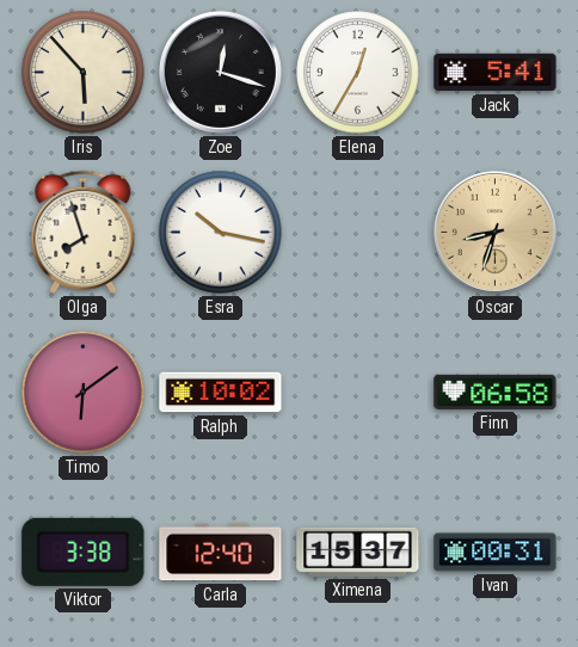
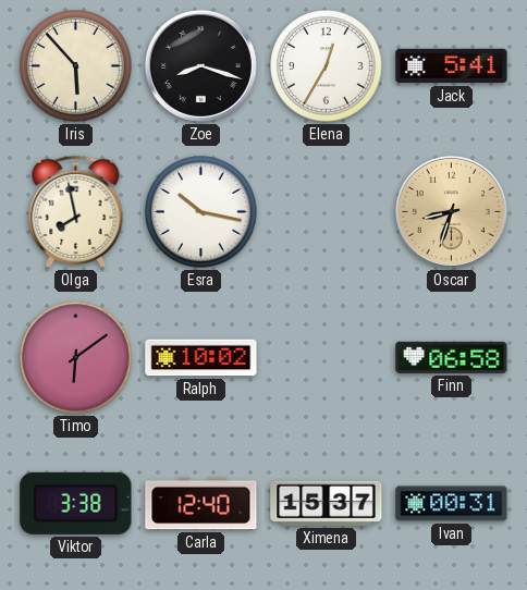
Zoe: 12:18 -> 8:18
Olga: 7:57 -> 7:58
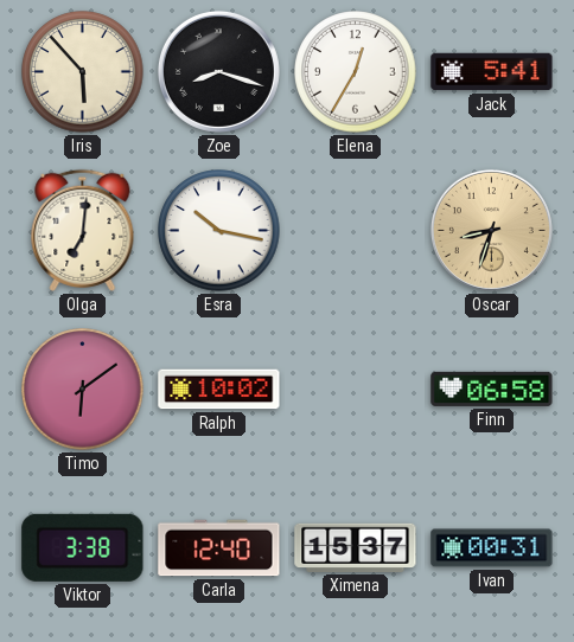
Olga: 7:58 -> 7:01
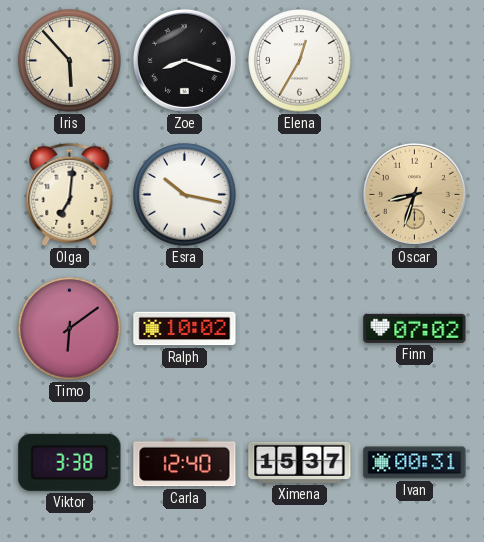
Jack: 5:41 -> none
Finn: 06:58 -> 07:02
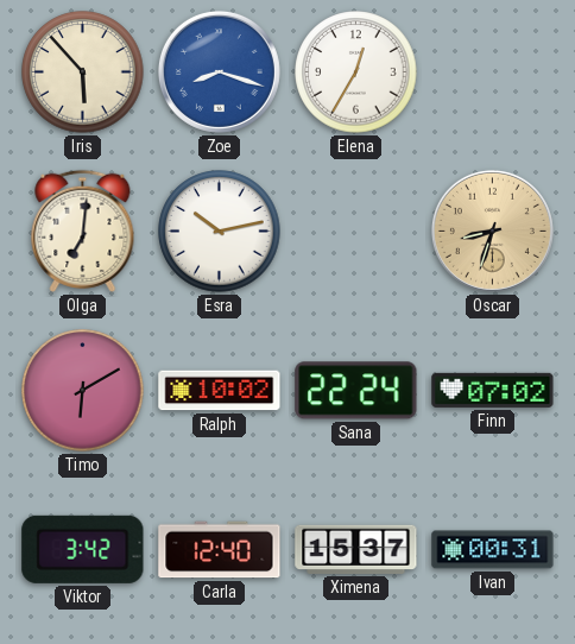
Zoe dial: black -> blue
Esra: 10:17 -> 10:13
Timo: 6:09 -> 6:10
Sana: none -> 22:24
Viktor: 3:38 -> 3:42
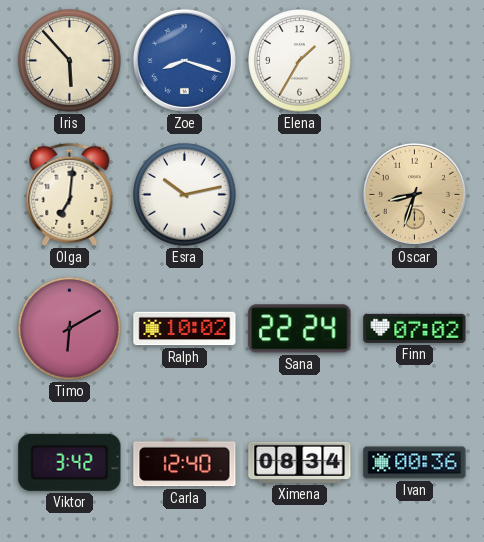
Elena: 12:35 -> 1:35
Ximena: 15:37 -> 08:34
Ivan: 00:31 -> 00:36
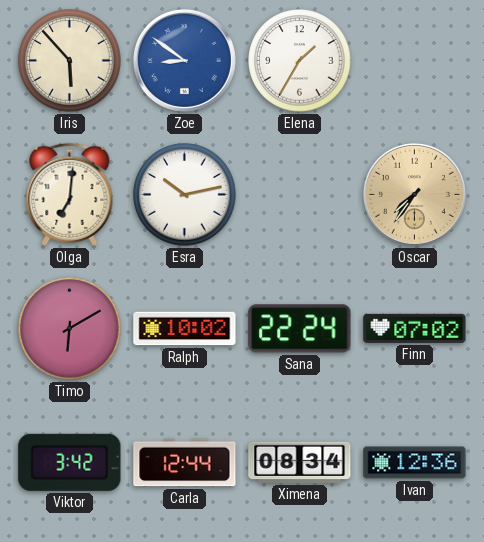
Zoe: 8:18 -> 8:51
Oscar: 8:33 -> 7:36
Carla: 12:40 -> 12:44
Ivan: 00:36 -> 12:36
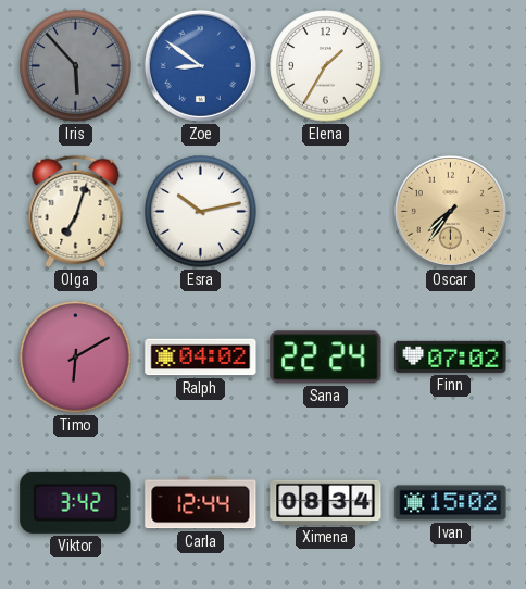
Iris dial: cream -> grey
Olga: 7:01 -> 7:03
Ralph: 10:02 -> 04:02
Ivan: 12:36 -> 15:02
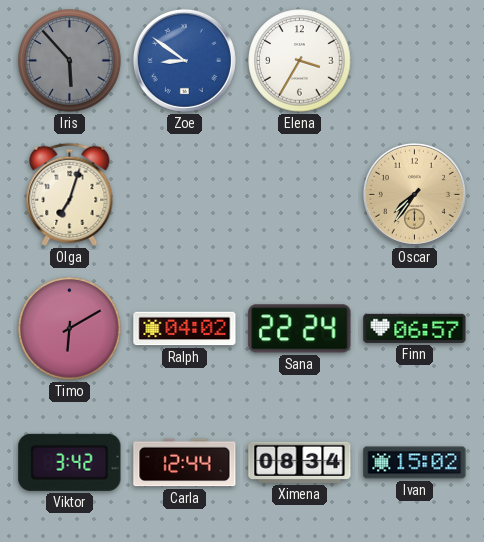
Elena: 1:35 -> 3:35
Esra: 10:13 -> none
Finn: 07:02 -> 06:57
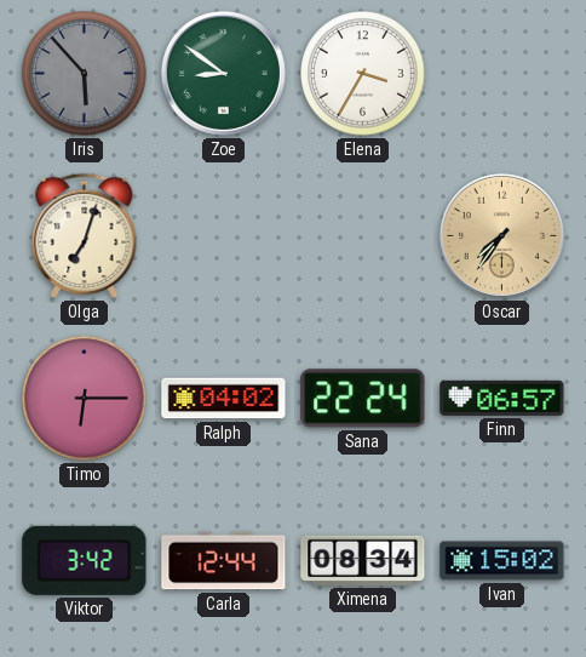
Zoe dial: blue -> green
Timo: 6:10 -> 6:15
